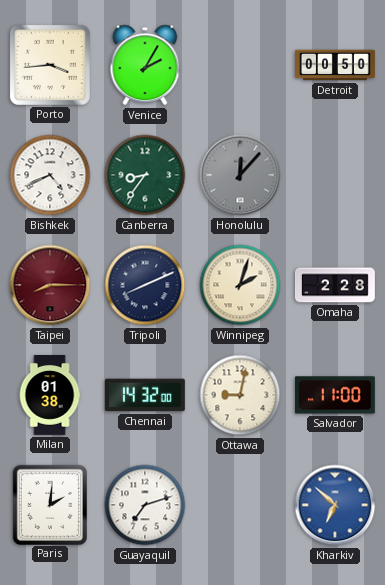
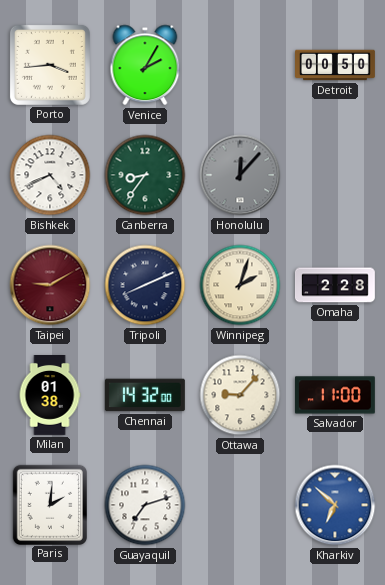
Taipei: 8:15 -> 9:10
Ottawa: 9:02 -> 9:07
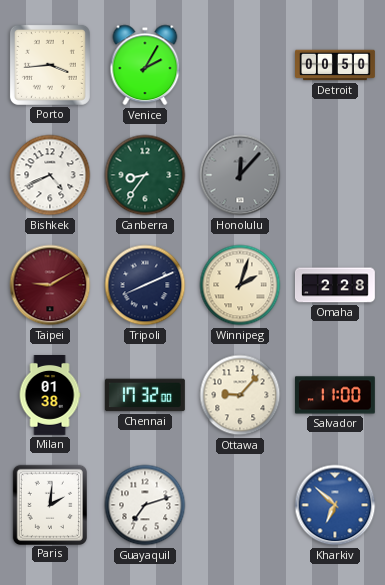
Chennai: 14:32 -> 17:32
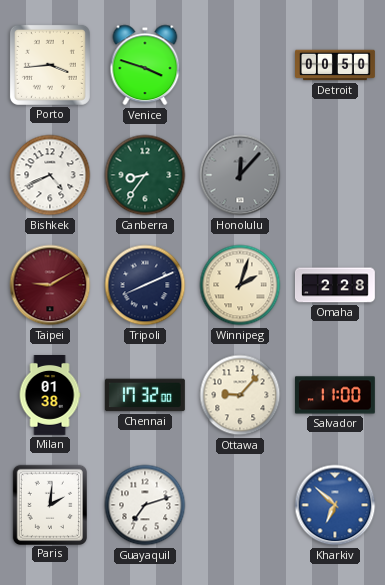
Venice: 2:05 -> 3:48
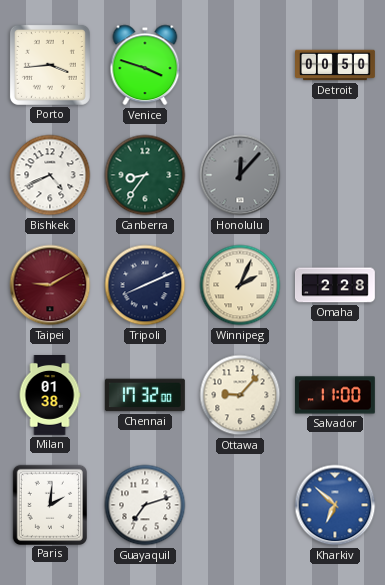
Winnipeg: 2:03 -> 2:04
